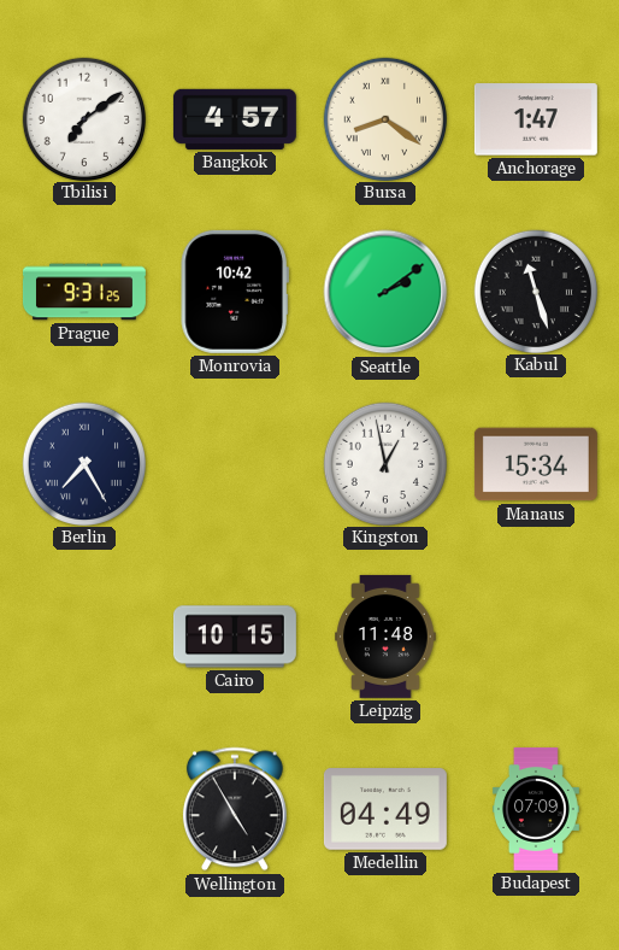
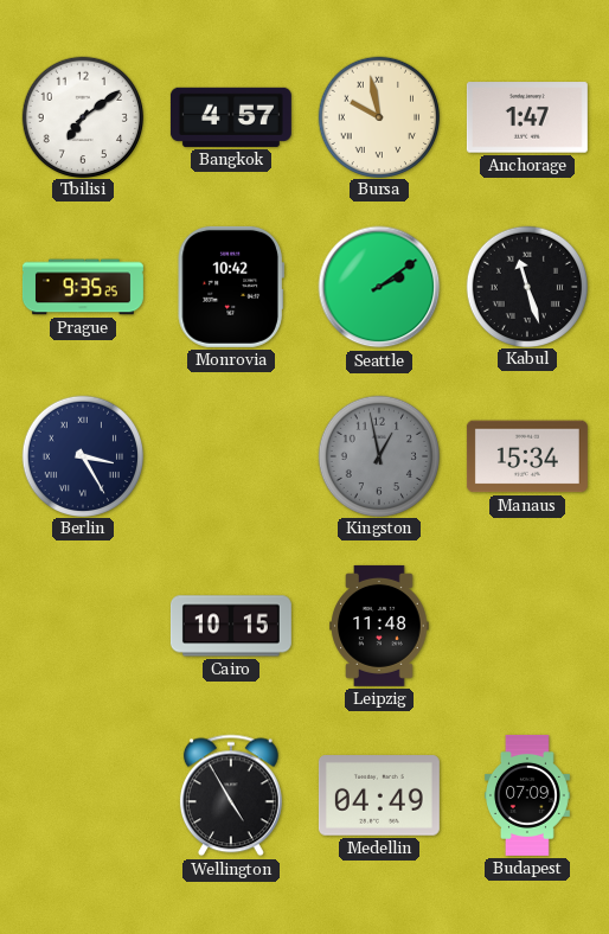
Bursa: 8:21 -> 9:58
Prague: 9:31 -> 9:35
Berlin: 7:25 -> 3:25
Kingston dial: white -> grey
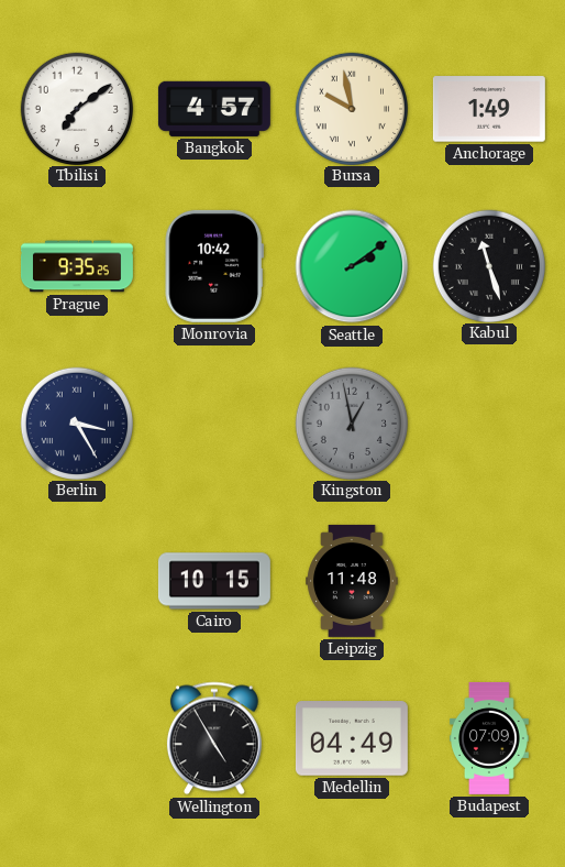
Anchorage: 1:47 -> 1:49
Manaus: 15:34 -> none
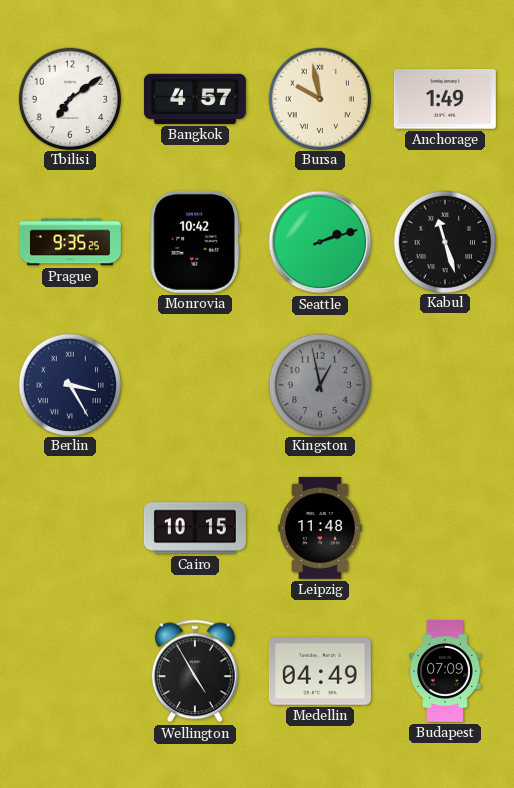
Seattle: 2:09 -> 2:12
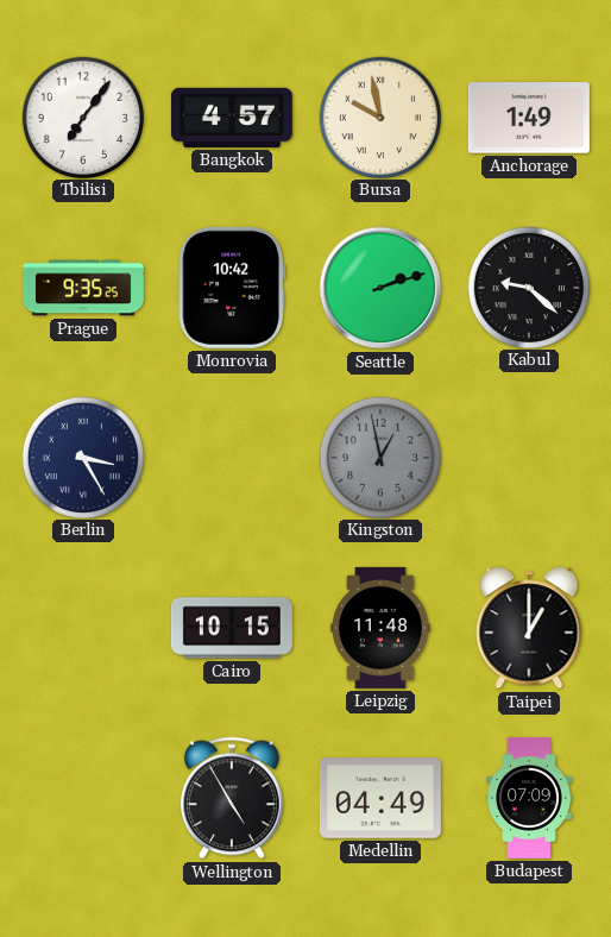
Tbilisi: 7:09 -> 7:06
Kabul: 11:27 -> 9:22
Taipei: none -> 1:00
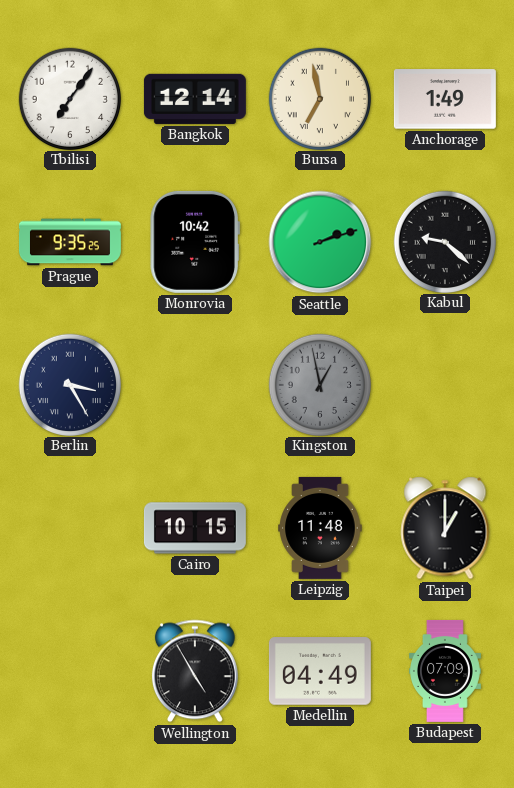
Bangkok: 4:57 -> 12:14
Bursa: 9:58 -> 6:58
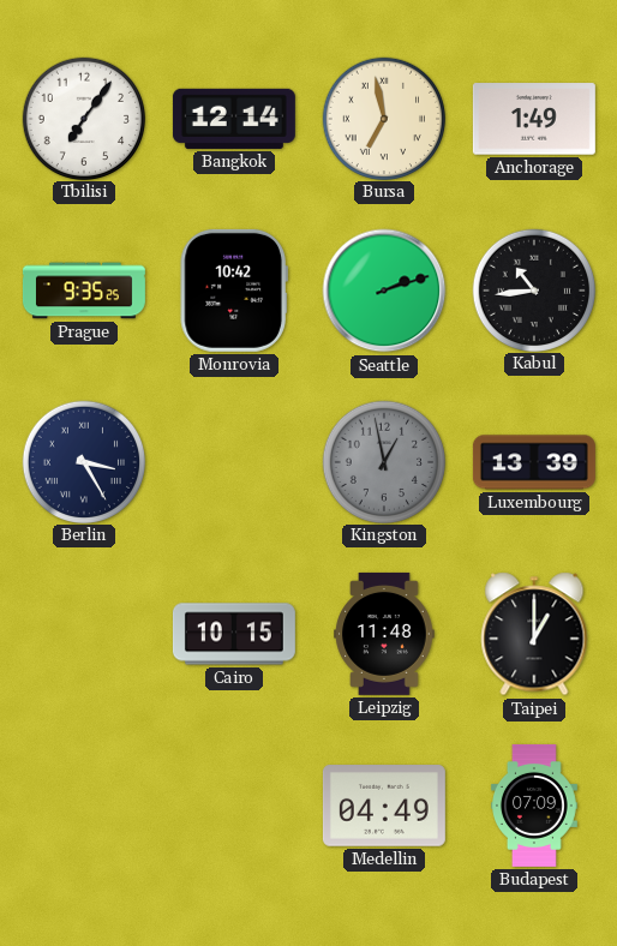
Kabul: 9:22 -> 10:44
Luxembourg: none -> 13:39
Wellington: 4:55 -> none
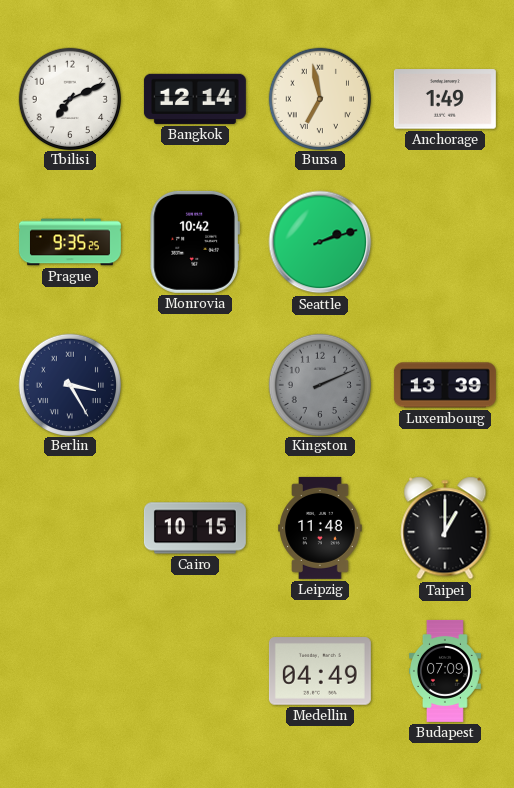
Tbilisi: 7:06 -> 7:11
Kabul: 10:44 -> none
Kingston: 12:58 -> 2:11
